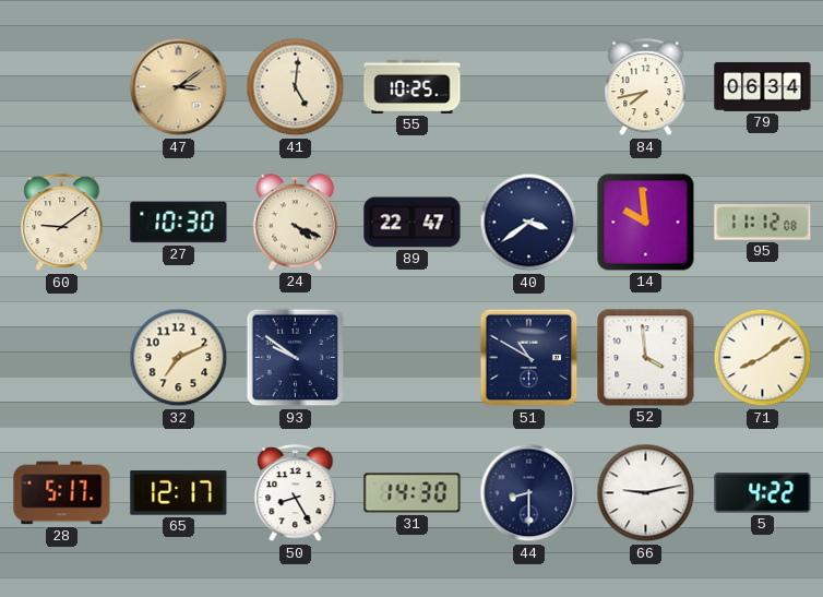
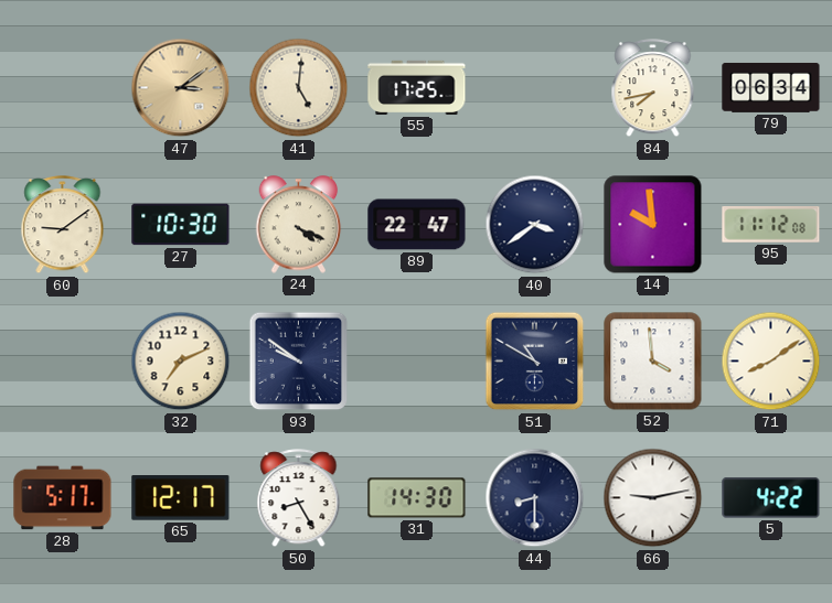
55: 10:25 -> 17:25
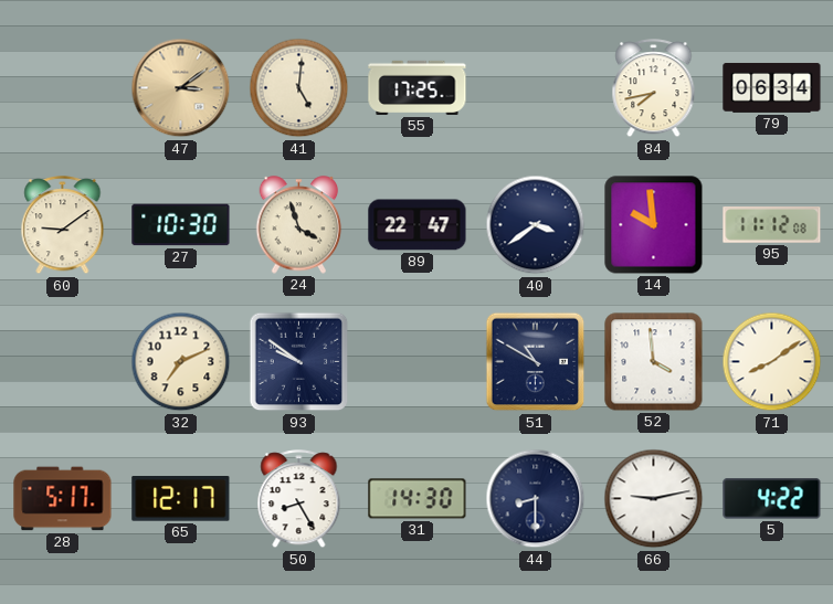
24: 4:19 -> 3:57
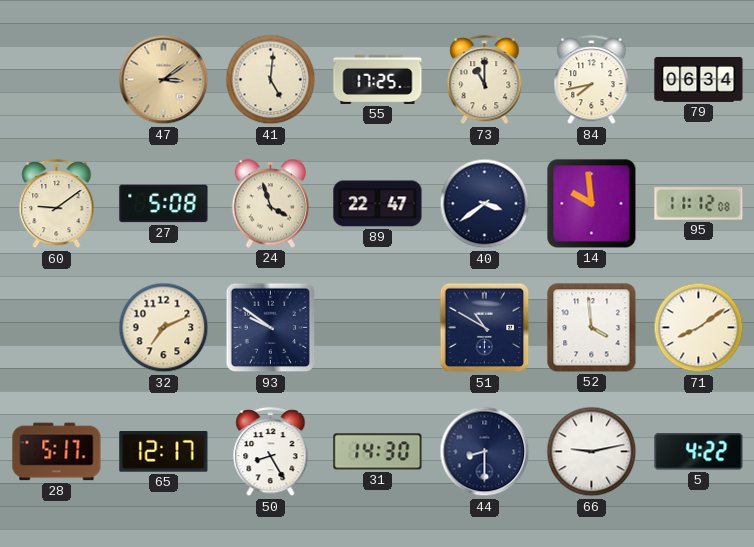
73: none -> 11:00
27: 10:30 -> 5:08
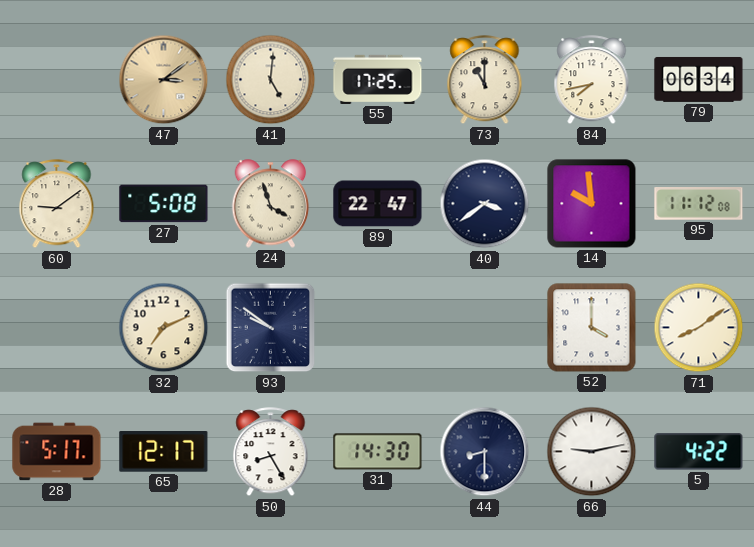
51: 10:50 -> none
52: 3:59 -> 4:00
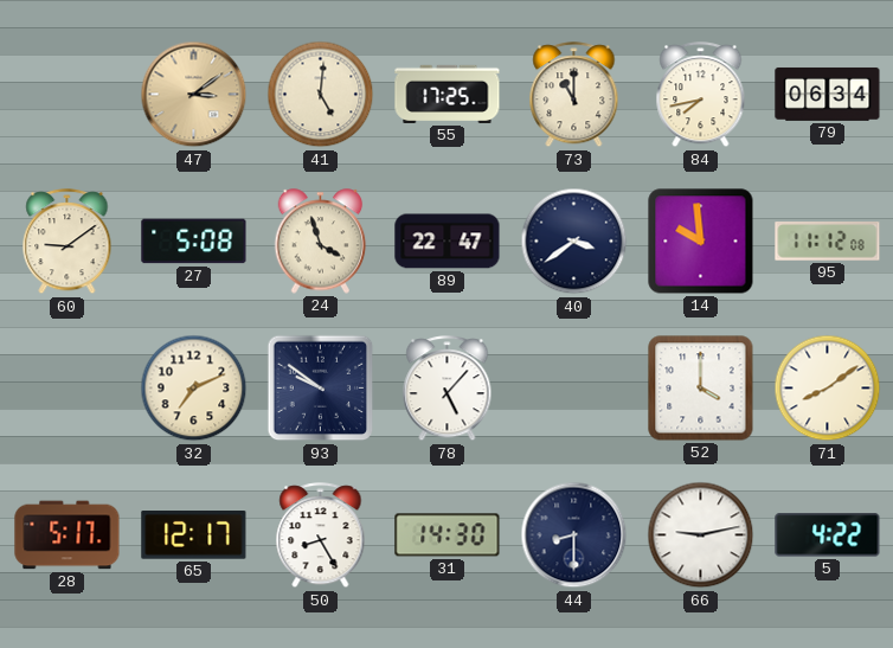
78: none -> 5:07
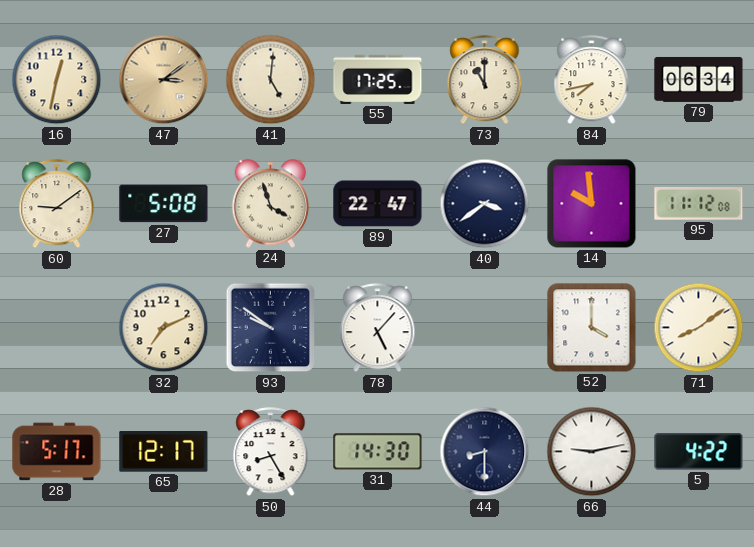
16: none -> 12:32
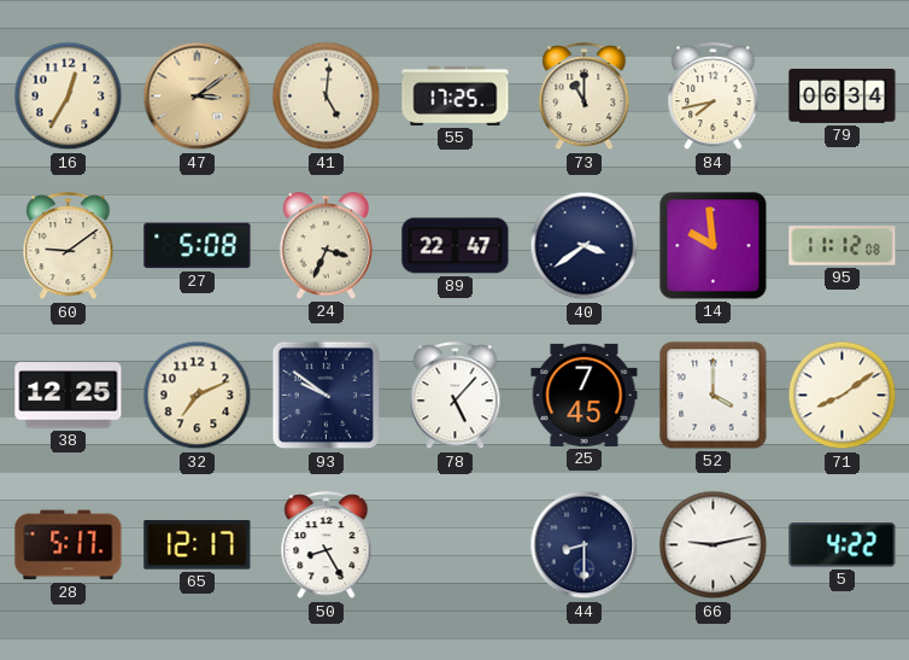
16: 12:32 -> 12:35
24: 3:57 -> 3:34
38: none -> 12:25
25: none -> 7:45
31: 14:30 -> none
